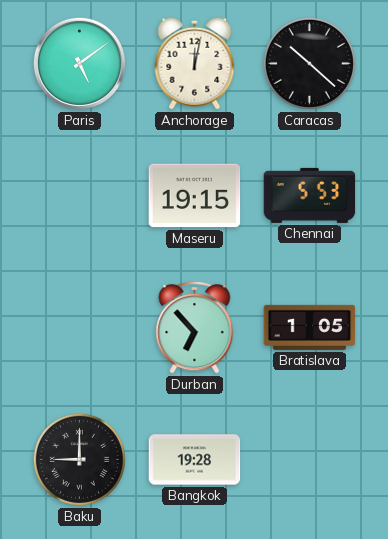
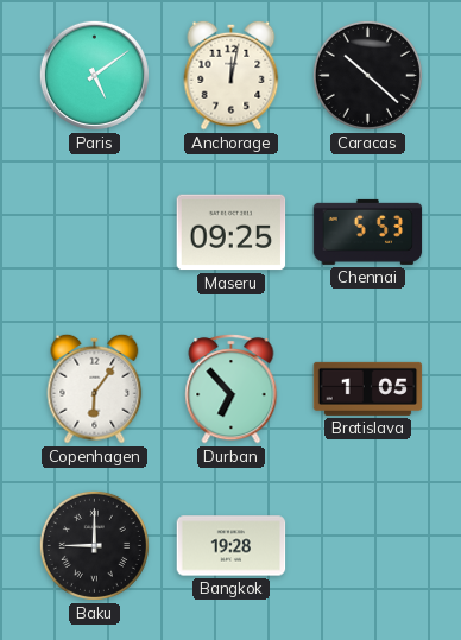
Maseru: 19:15 -> 09:25
Copenhagen: none -> 6:06
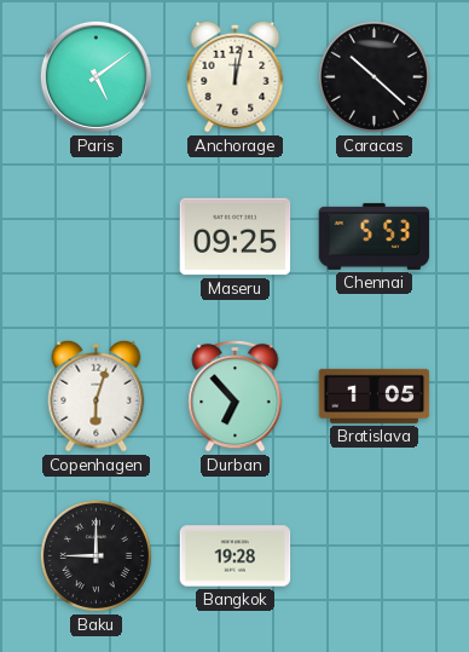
Copenhagen: 6:06 -> 6:03
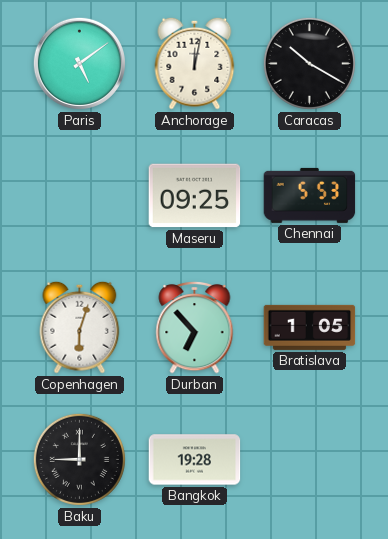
Caracas: 10:22 -> 10:20
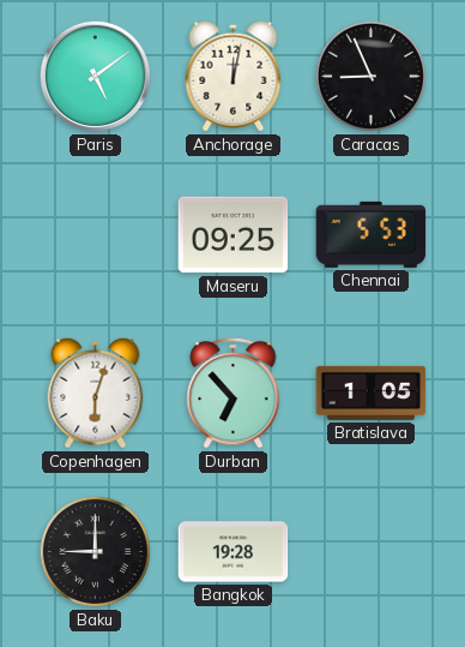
Caracas: 10:20 -> 8:56
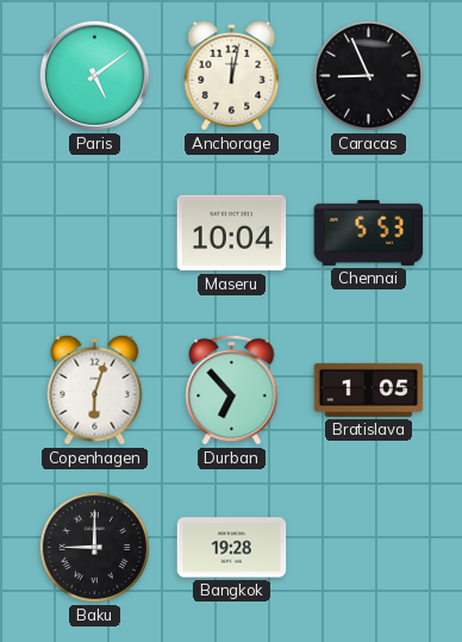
Maseru: 09:25 -> 10:04
